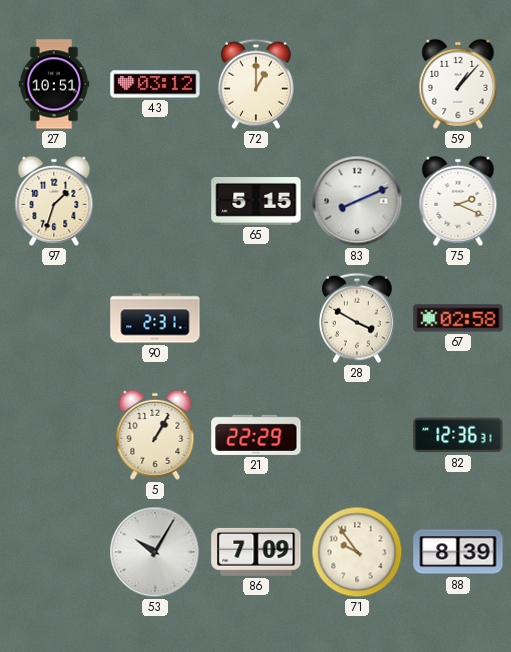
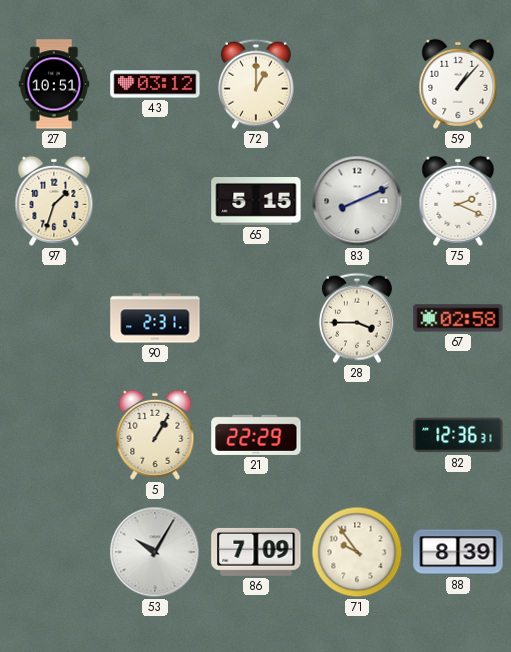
28: 3:50 -> 3:45
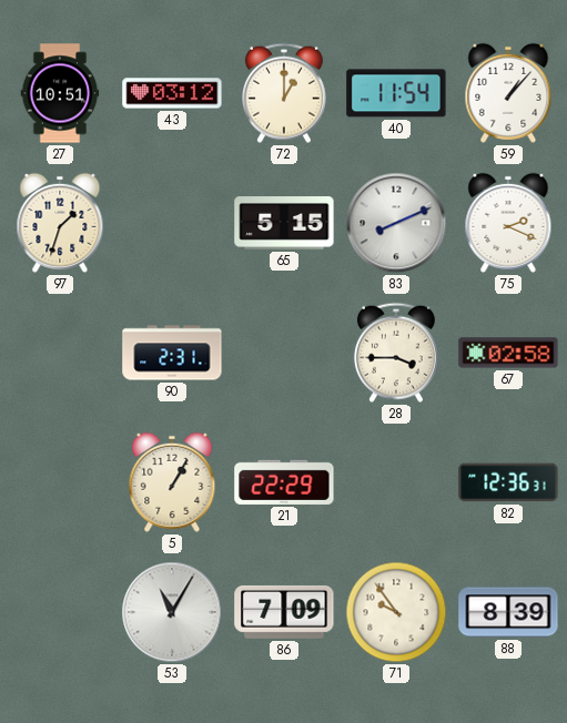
40: none -> 11:54
53: 10:05 -> 11:05
